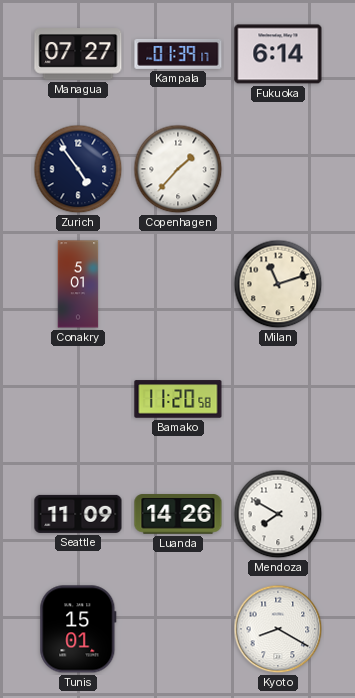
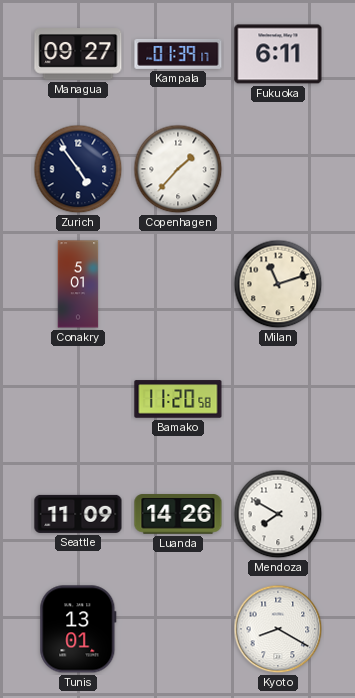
Managua: 07:27 -> 09:27
Fukuoka: 6:14 -> 6:11
Tunis: 15:01 -> 13:01
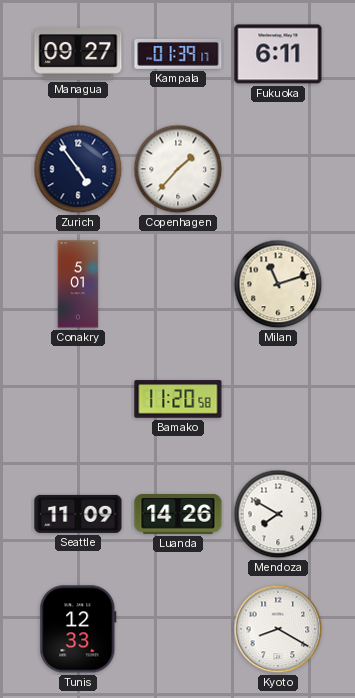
Tunis: 13:01 -> 12:33
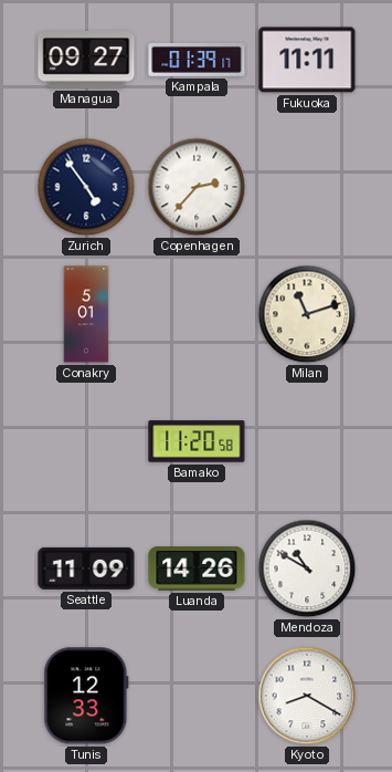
Fukuoka: 6:11 -> 11:11
Copenhagen: 1:37 -> 2:37
Mendoza: 7:50 -> 10:50
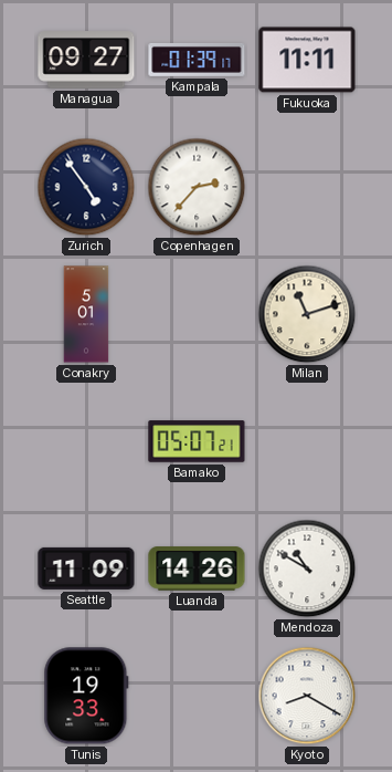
Bamako: 11:20 -> 05:07
Tunis: 12:33 -> 19:33
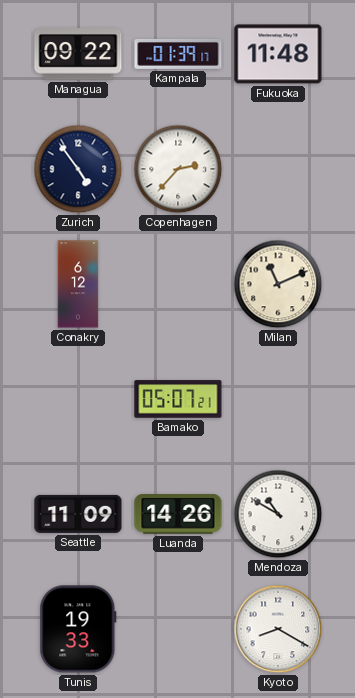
Managua: 09:27 -> 09:22
Fukuoka: 11:11 -> 11:48
Conakry: 5:01 -> 6:12
Milan: 11:12 -> 11:11
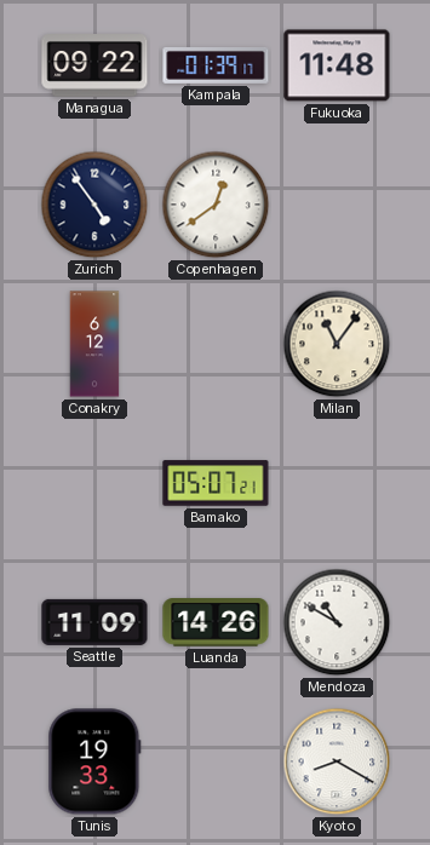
Copenhagen: 2:37 -> 12:39
Milan: 11:11 -> 11:06
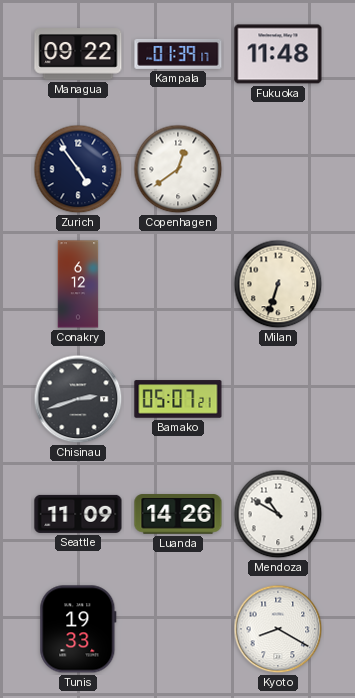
Milan: 11:06 -> 6:33
Chisinau: none -> 2:42
